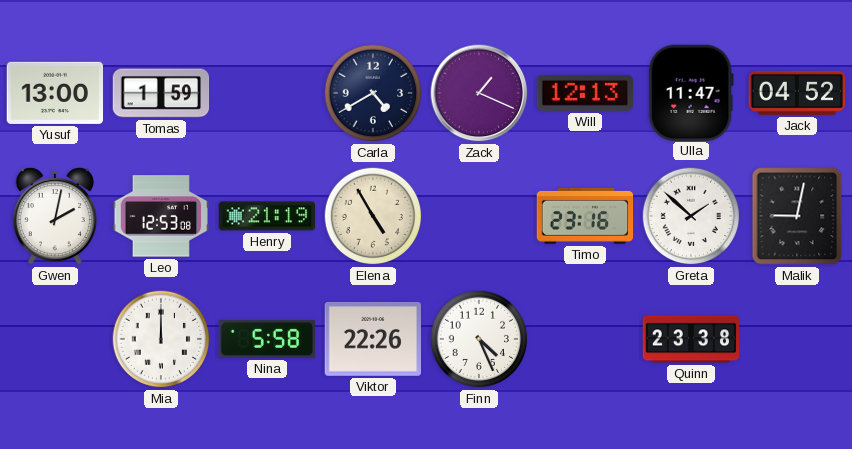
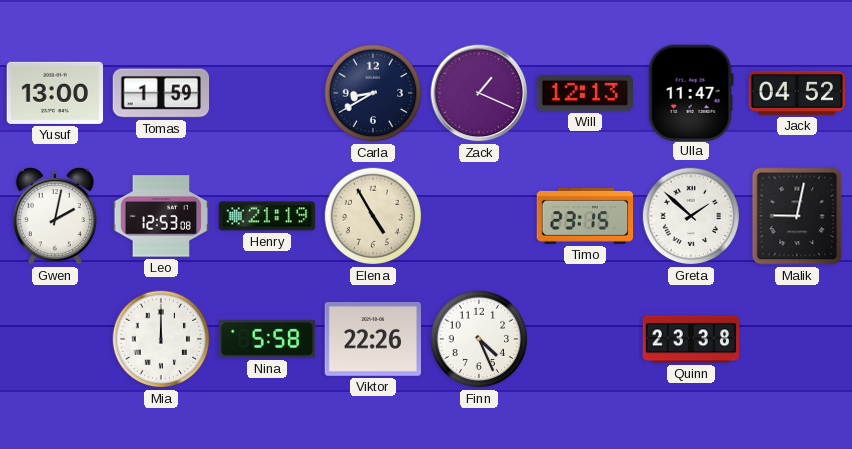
Carla: 4:40 -> 8:40
Timo: 23:16 -> 23:15
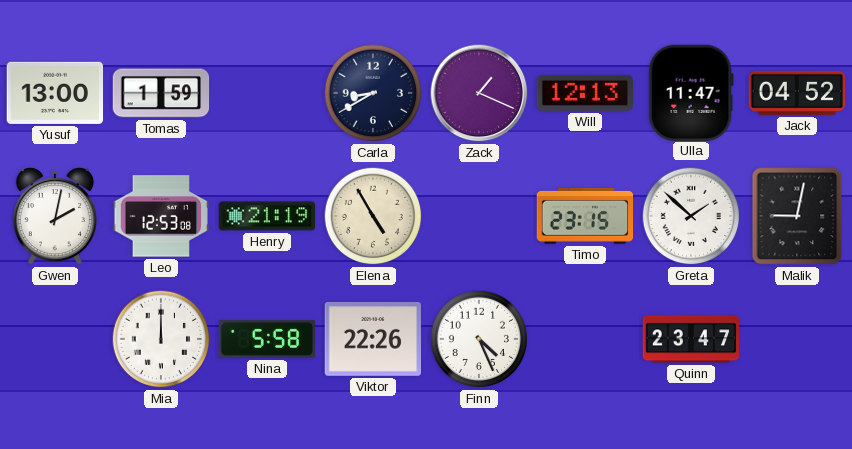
Quinn: 23:38 -> 23:47
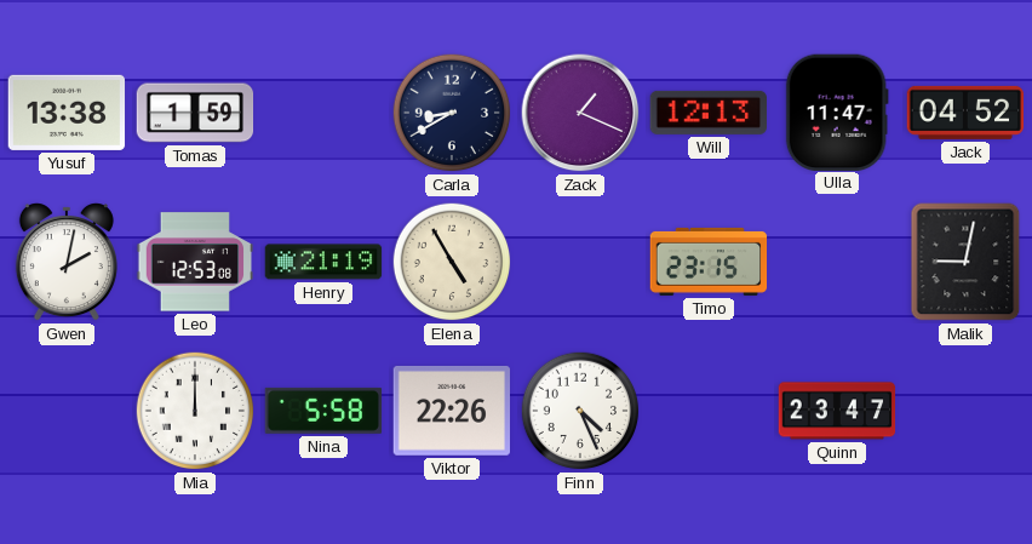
Yusuf: 13:00 -> 13:38
Greta: 1:52 -> none
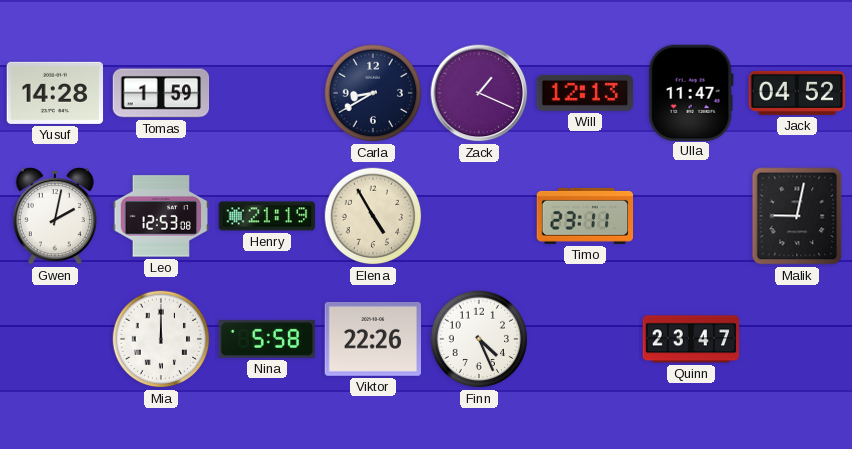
Yusuf: 13:38 -> 14:28
Timo: 23:15 -> 23:11
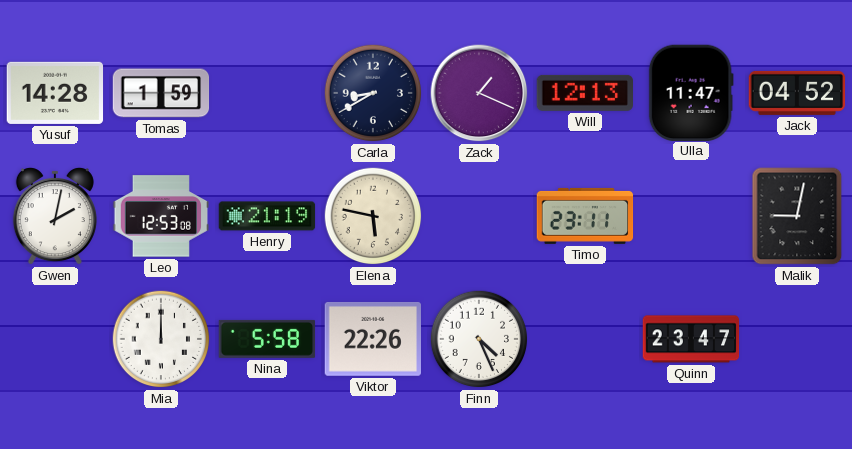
Elena: 4:55 -> 5:47
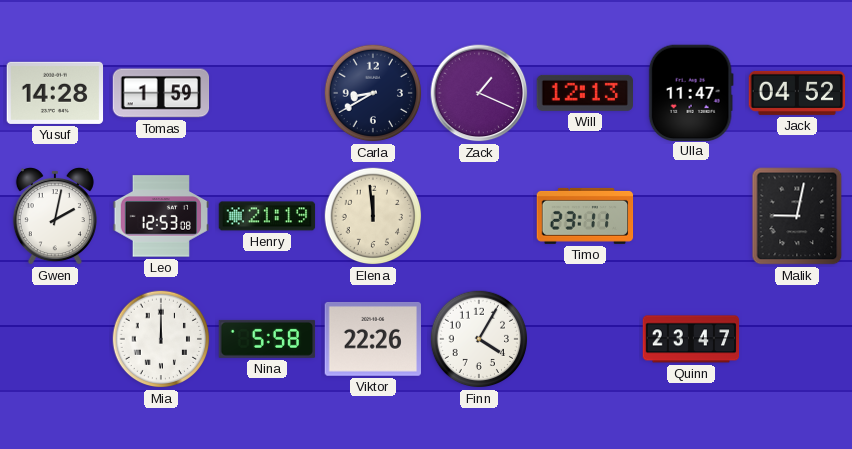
Elena: 5:47 -> 11:59
Finn: 4:26 -> 4:05
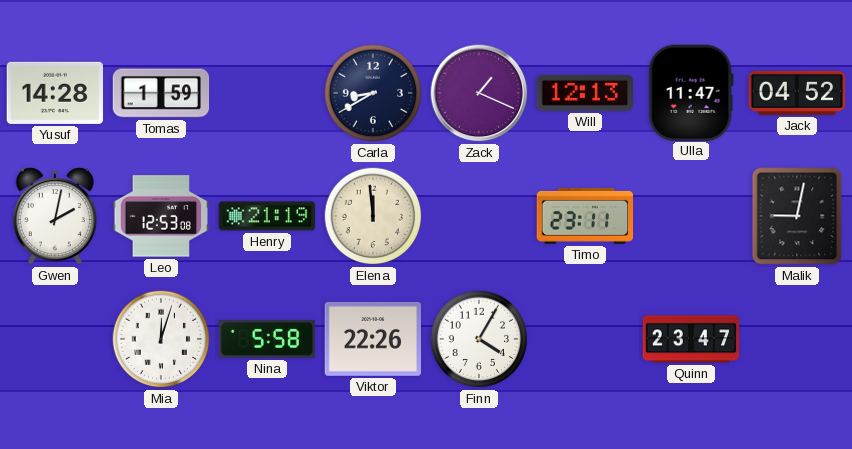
Mia: 12:00 -> 12:03
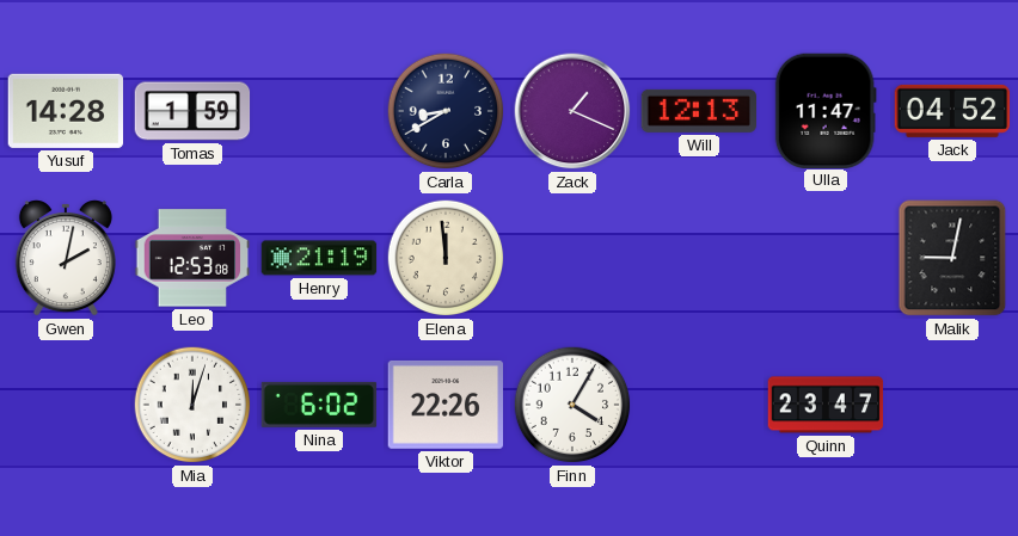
Timo: 23:11 -> none
Nina: 5:58 -> 6:02
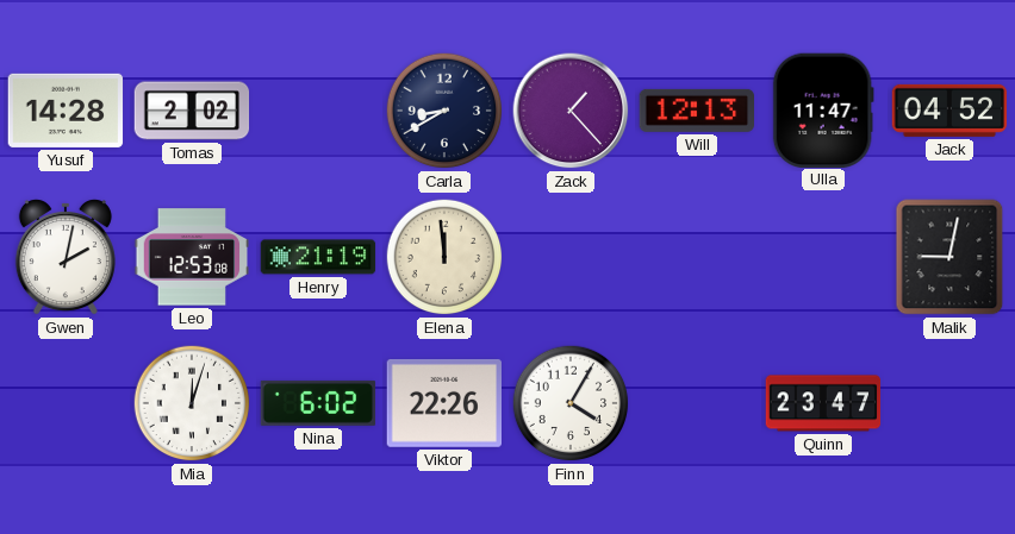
Tomas: 1:59 -> 2:02
Zack: 1:19 -> 1:23
